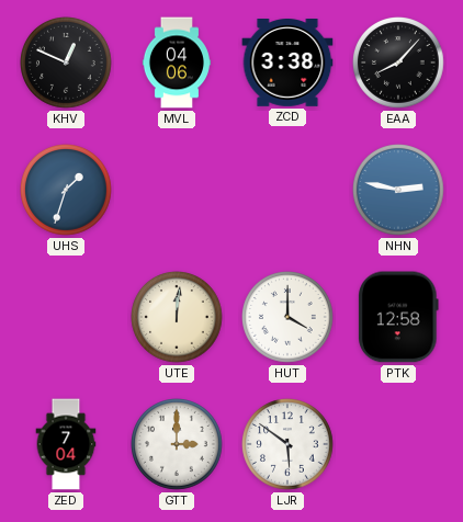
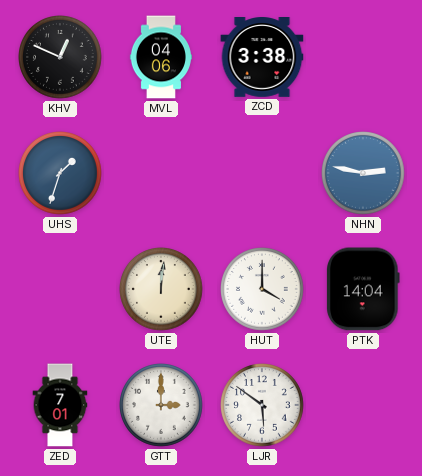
EAA: 8:07 -> none
PTK: 12:58 -> 14:04
ZED: 7:04 -> 7:01
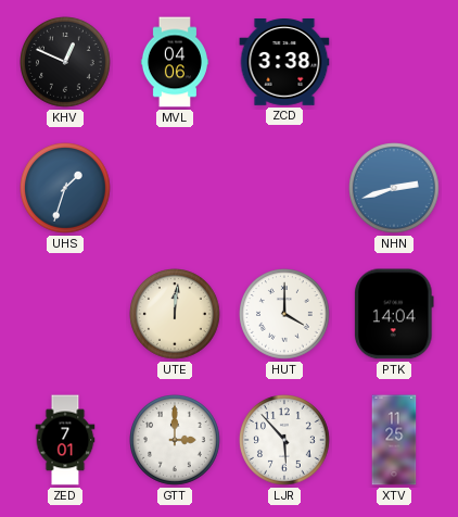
NHN: 2:47 -> 2:42
LJR: 5:51 -> 5:53
XTV: none -> 11:25
